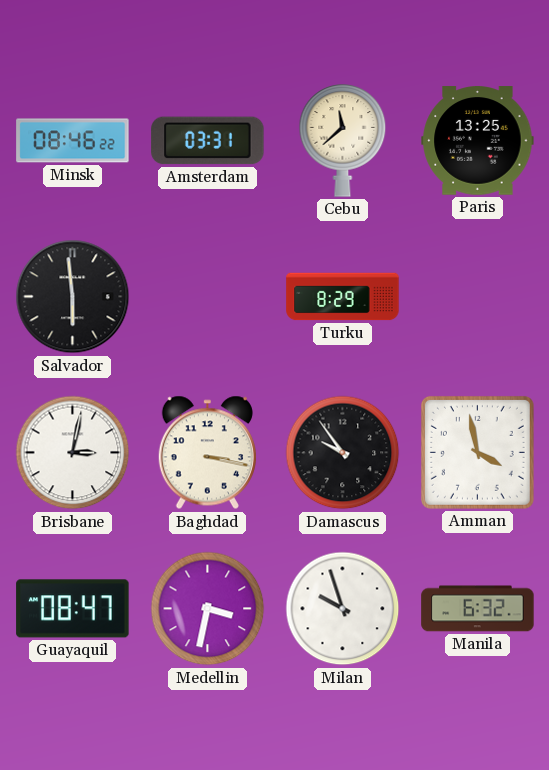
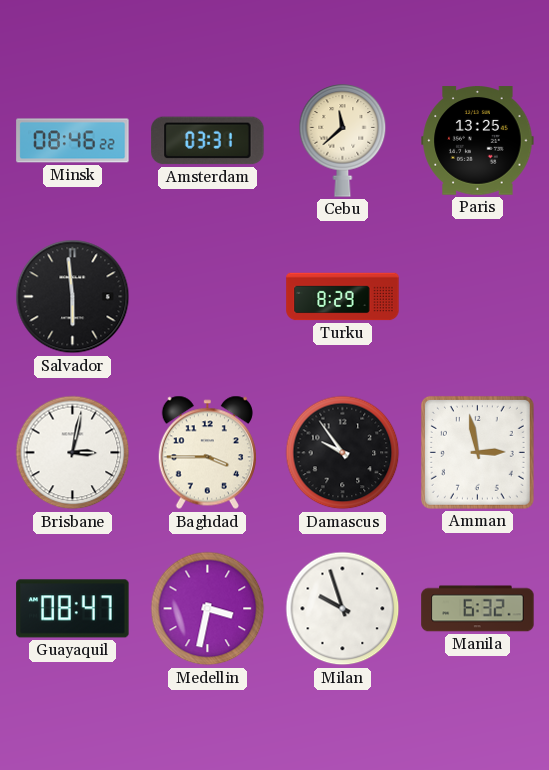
Baghdad: 3:17 -> 3:45
Amman: 3:58 -> 2:58
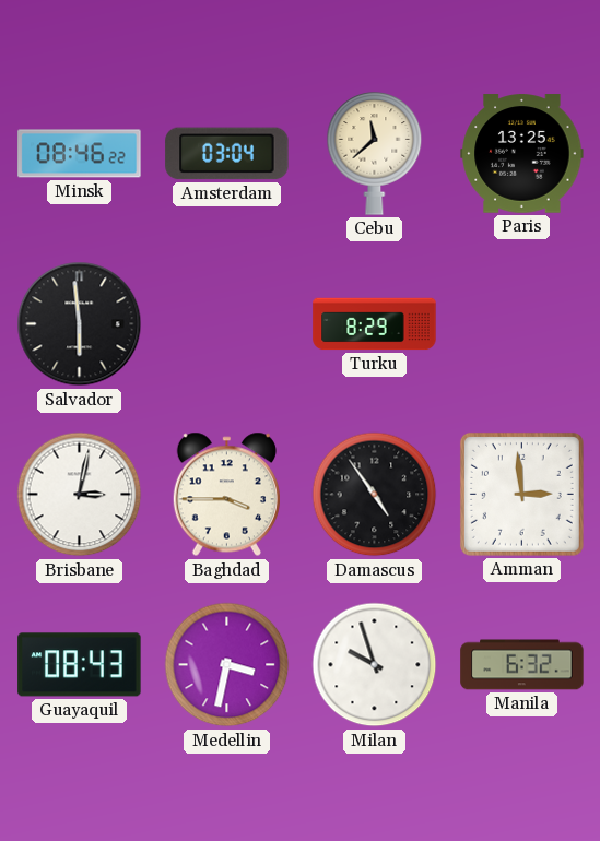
Amsterdam: 03:31 -> 03:04
Damascus: 9:54 -> 4:54
Amman: 2:58 -> 2:59
Guayaquil: 08:47 -> 08:43
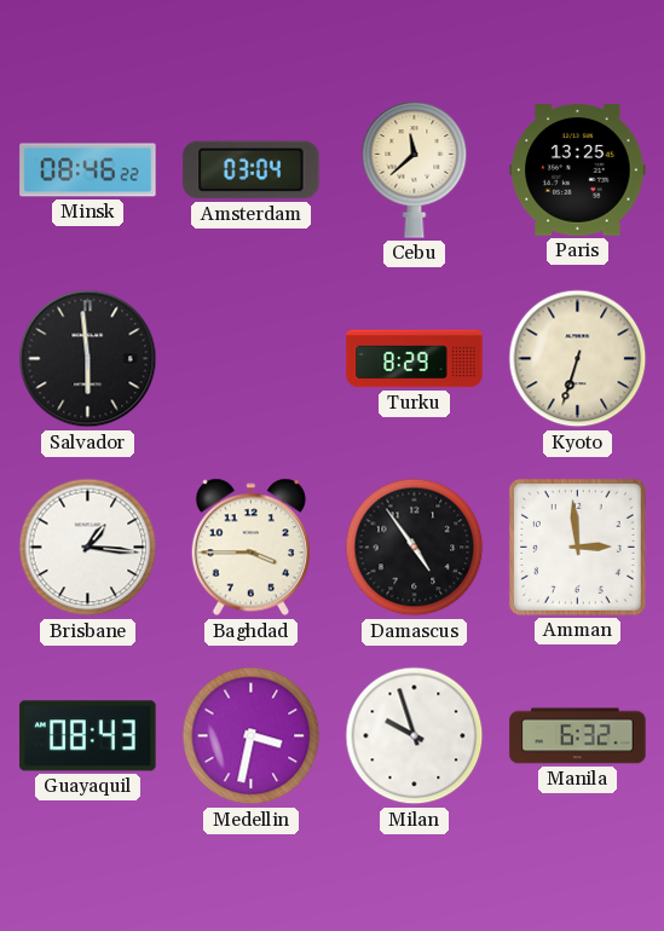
Kyoto: none -> 6:33
Brisbane: 3:02 -> 1:16
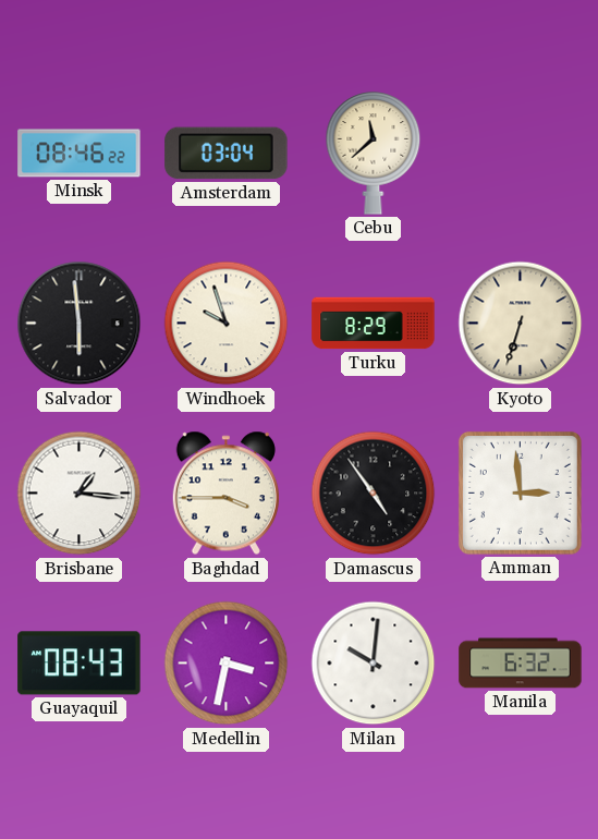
Paris: 13:25 -> none
Windhoek: none -> 9:57
Milan: 9:57 -> 10:01
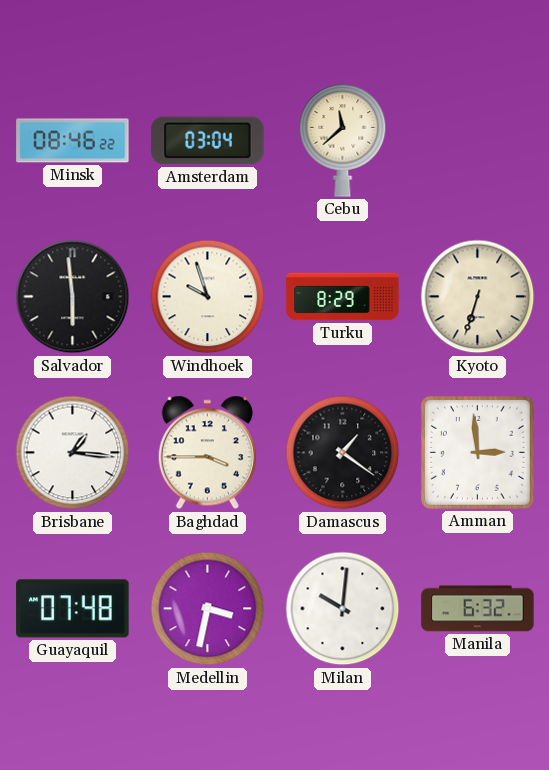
Damascus: 4:54 -> 1:21
Guayaquil: 08:43 -> 07:48
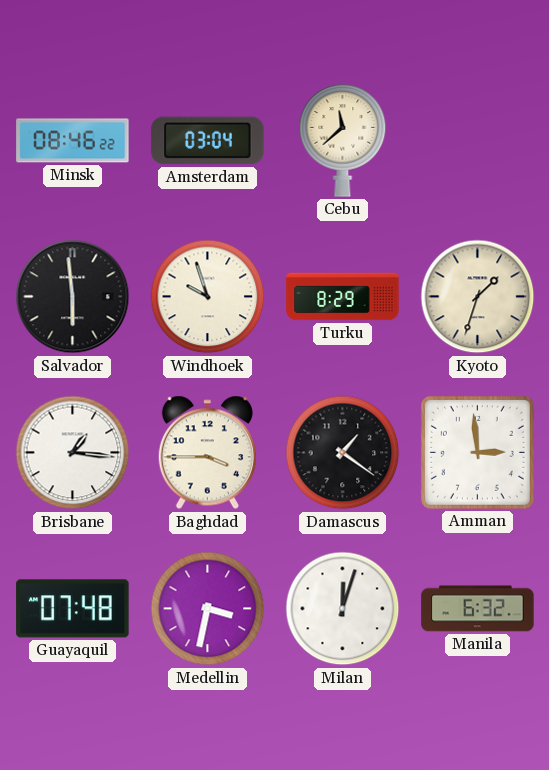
Kyoto: 6:33 -> 1:33
Milan: 10:01 -> 12:03
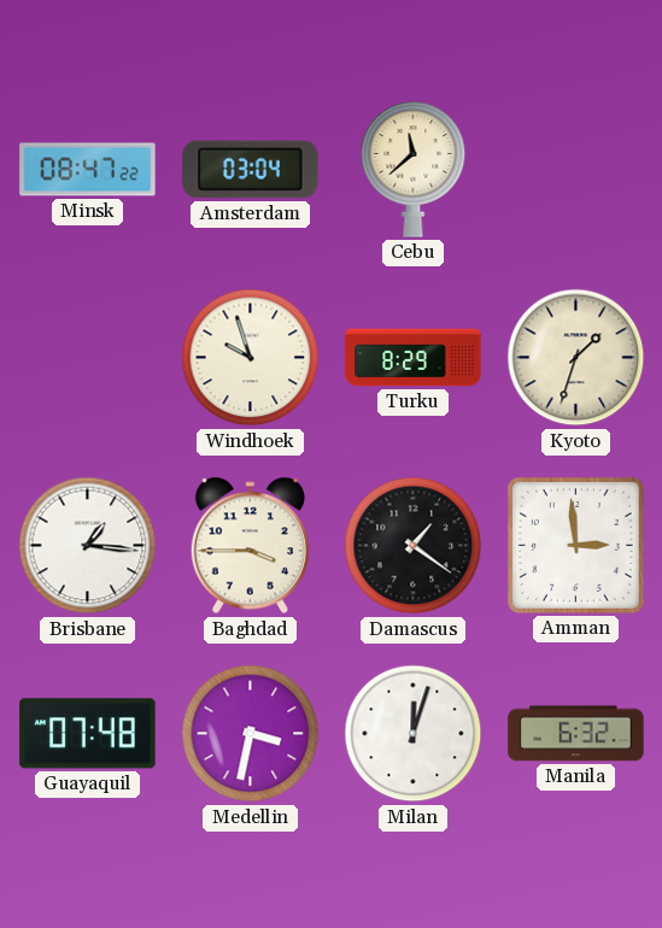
Minsk: 08:46 -> 08:47
Salvador: 5:59 -> none
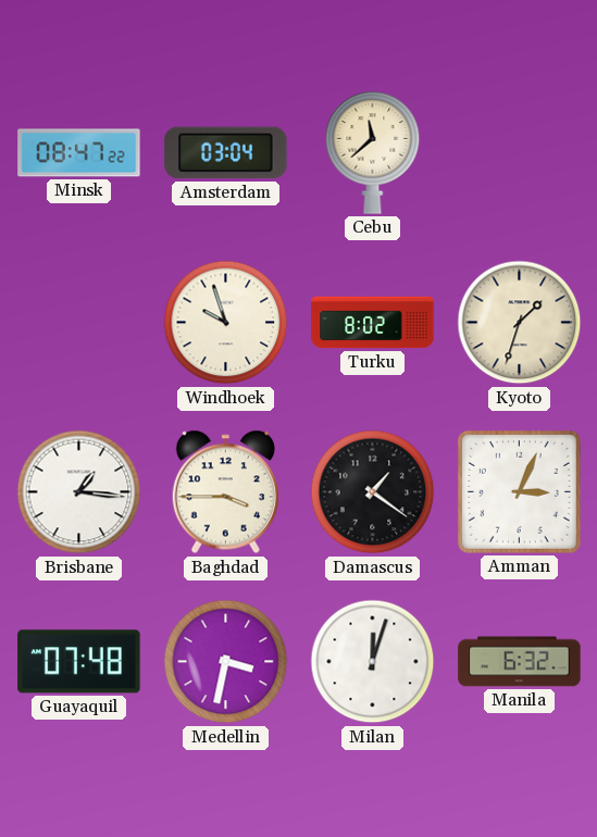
Turku: 8:29 -> 8:02
Amman: 2:59 -> 3:04
